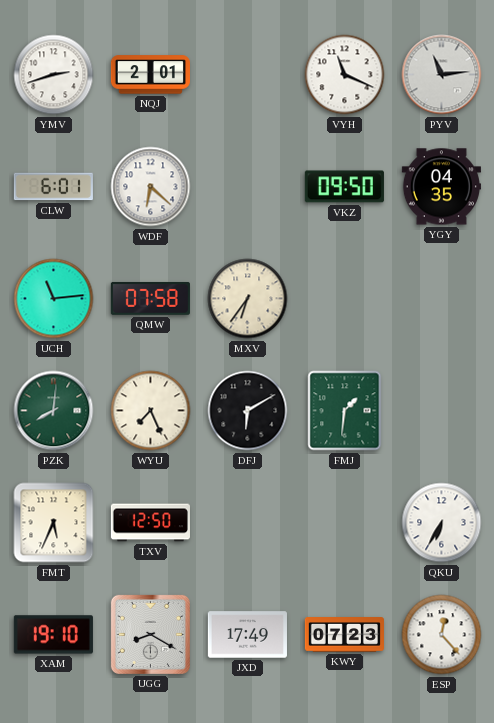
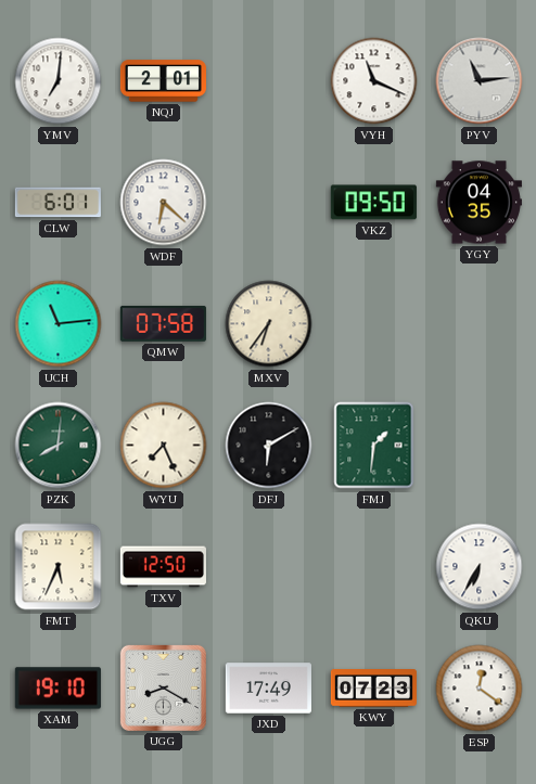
YMV: 2:42 -> 7:01
ESP: 12:23 -> 12:21
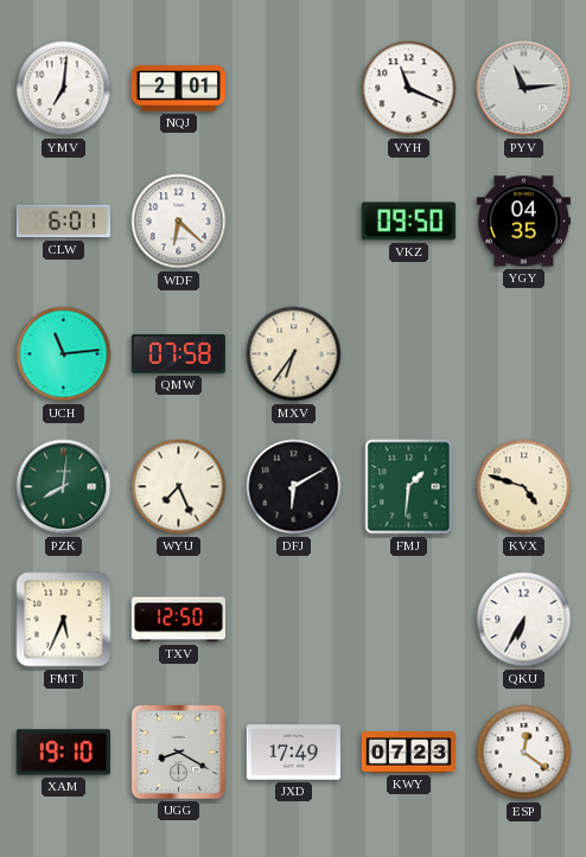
KVX: none -> 4:48
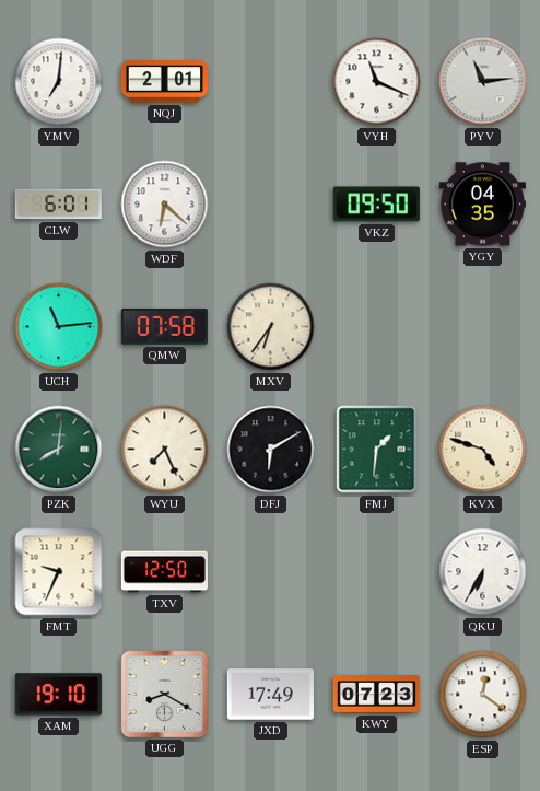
FMT: 5:34 -> 9:34
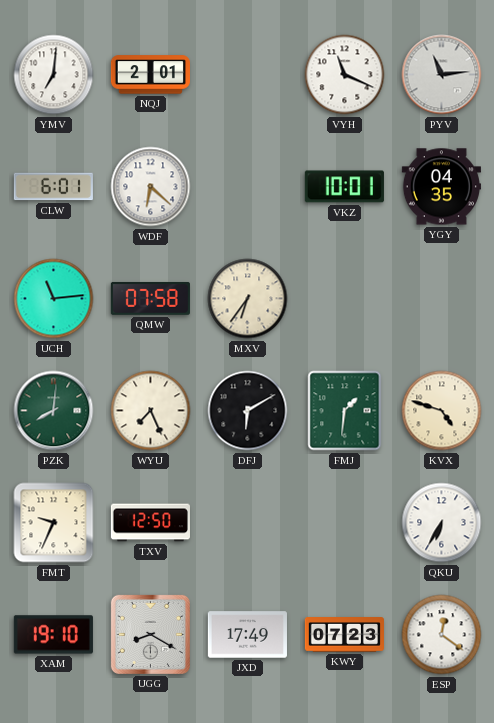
VKZ: 09:50 -> 10:01
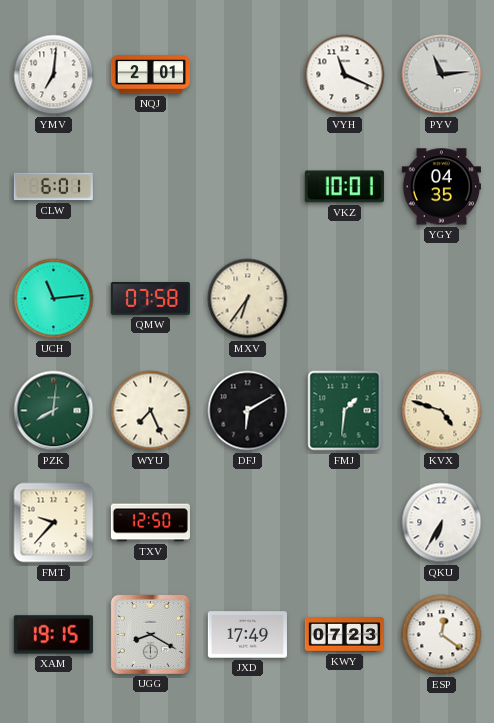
WDF: 6:22 -> none
FMT: 9:34 -> 9:37
XAM: 19:10 -> 19:15
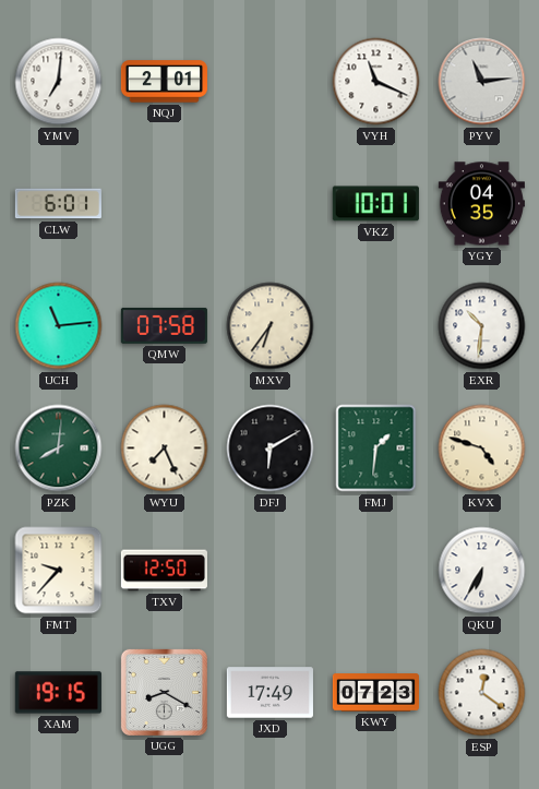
EXR: none -> 10:31
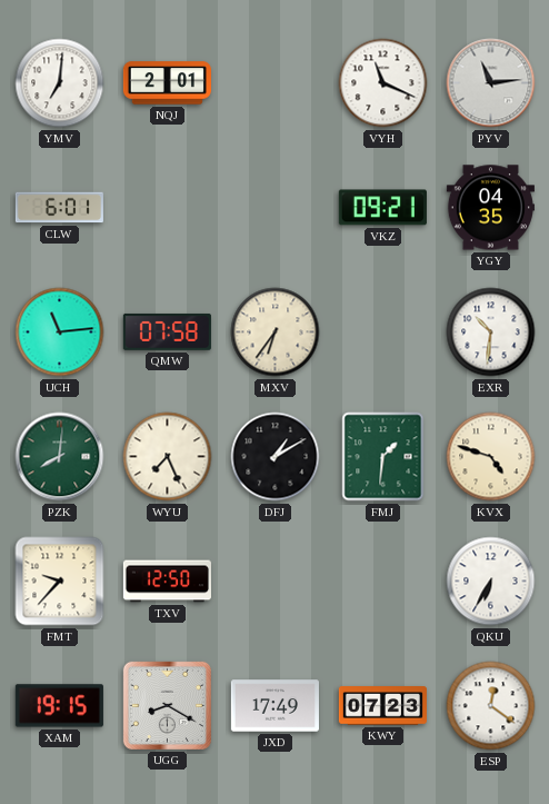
VKZ: 10:01 -> 09:21
DFJ: 6:10 -> 1:10
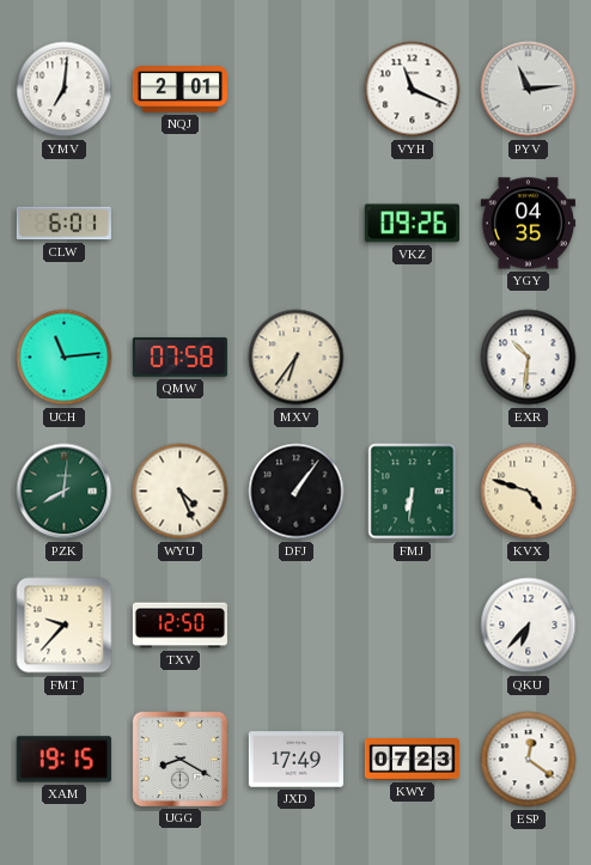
VKZ: 09:21 -> 09:26
WYU: 7:26 -> 4:26
DFJ: 1:10 -> 1:06
FMJ: 1:31 -> 6:31
QKU: 6:35 -> 6:37
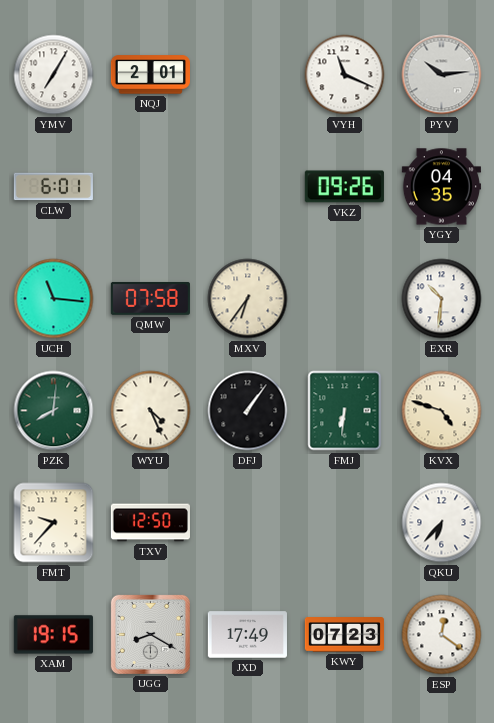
YMV: 7:01 -> 7:05
PYV: 11:14 -> 10:14
UCH: 11:14 -> 11:16
